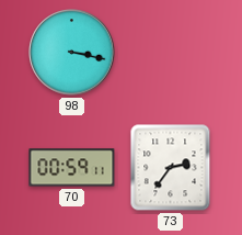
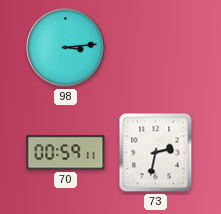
98: 3:17 -> 3:14
73: 2:36 -> 2:32
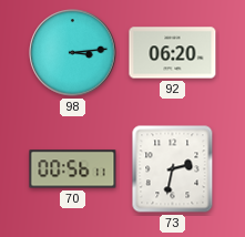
92: none -> 06:20
70: 00:59 -> 00:56
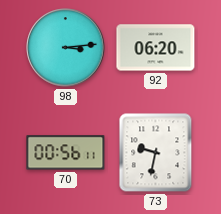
73: 2:32 -> 9:32
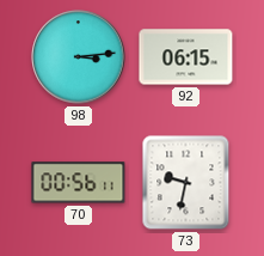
92: 06:20 -> 06:15
